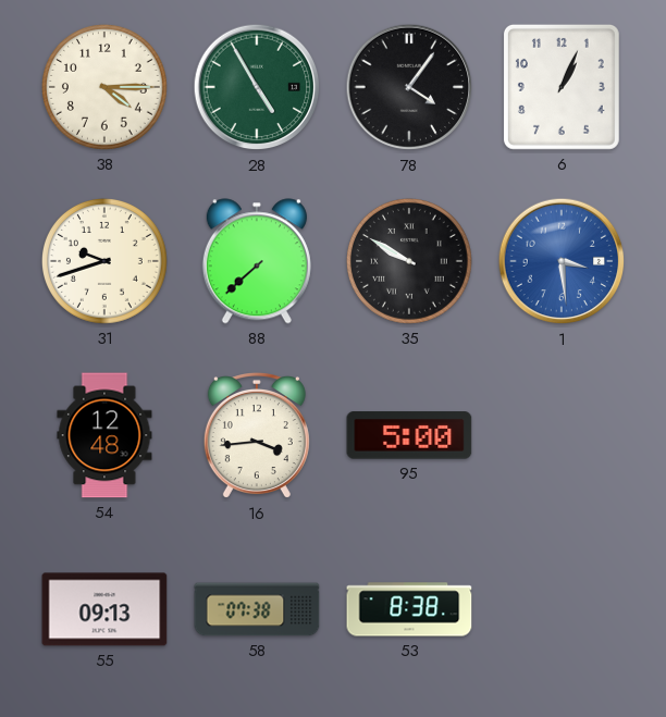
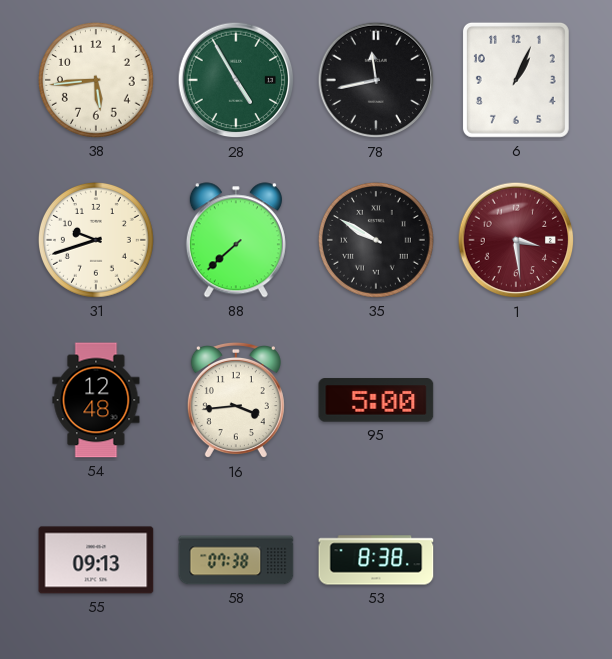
38: 4:15 -> 5:44
78: 4:06 -> 11:43
1 dial: blue -> burgundy
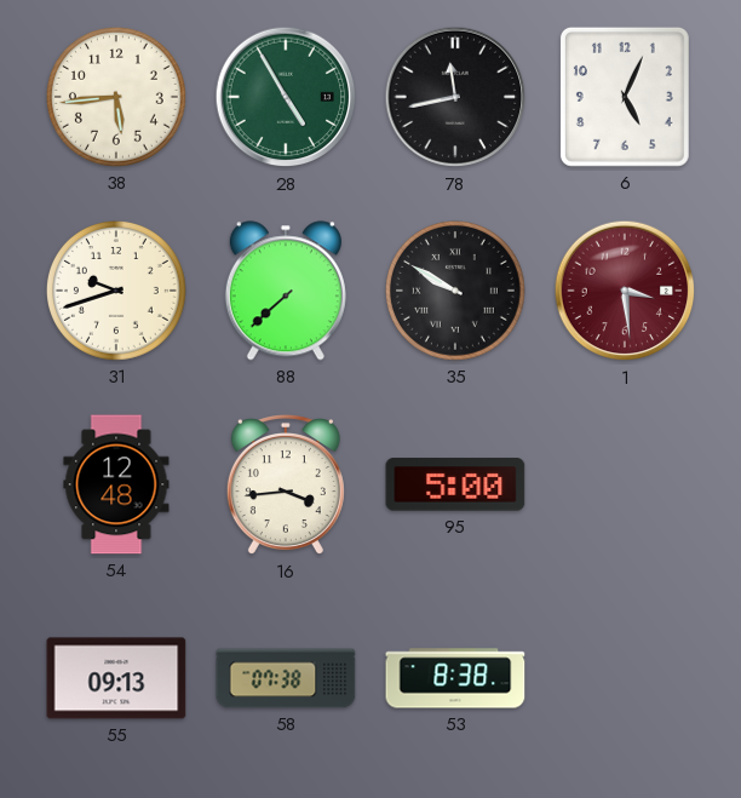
6: 1:04 -> 5:04
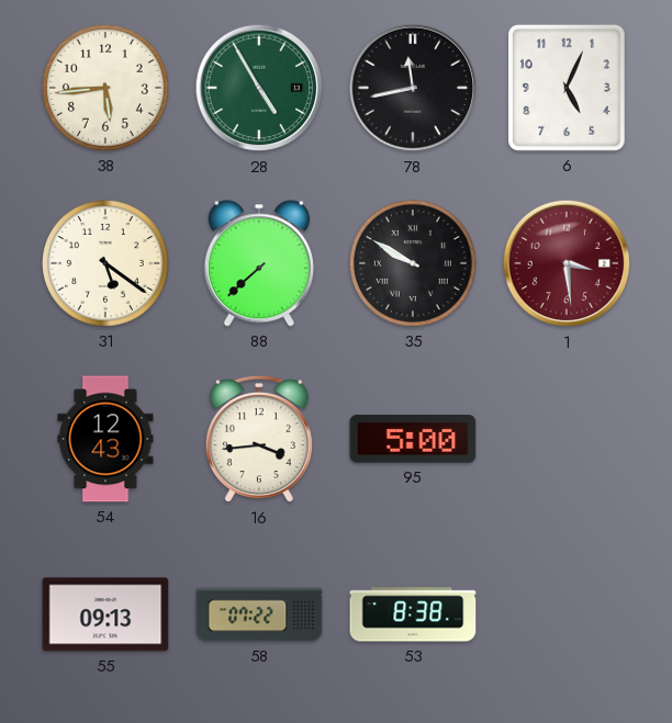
31: 9:42 -> 5:21
54: 12:48 -> 12:43
58: 07:38 -> 07:22
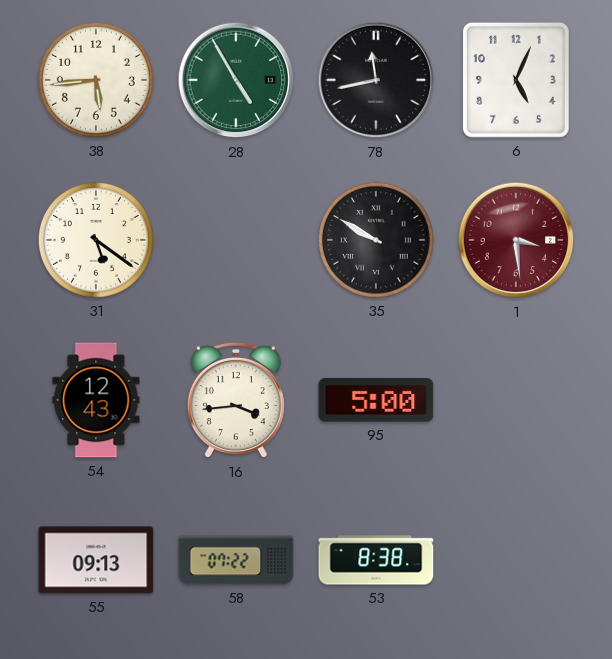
88: 7:38 -> none
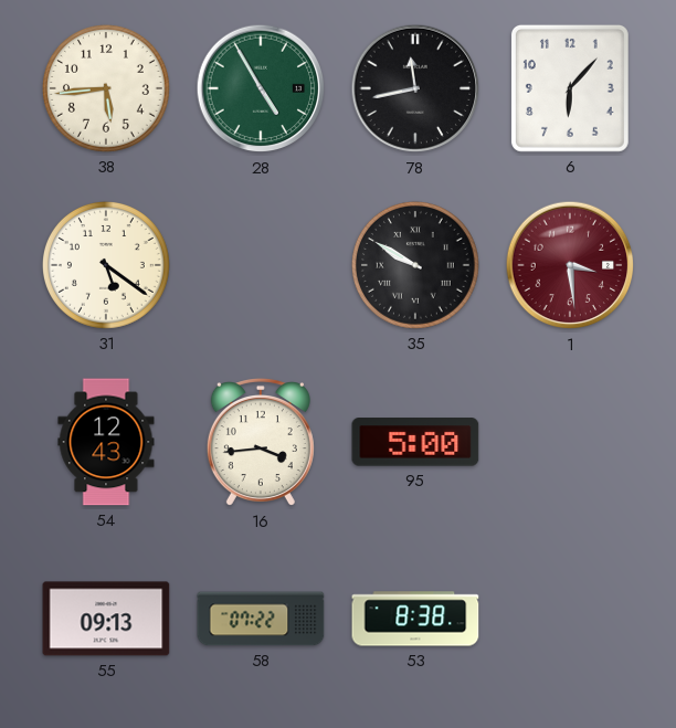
6: 5:04 -> 6:07
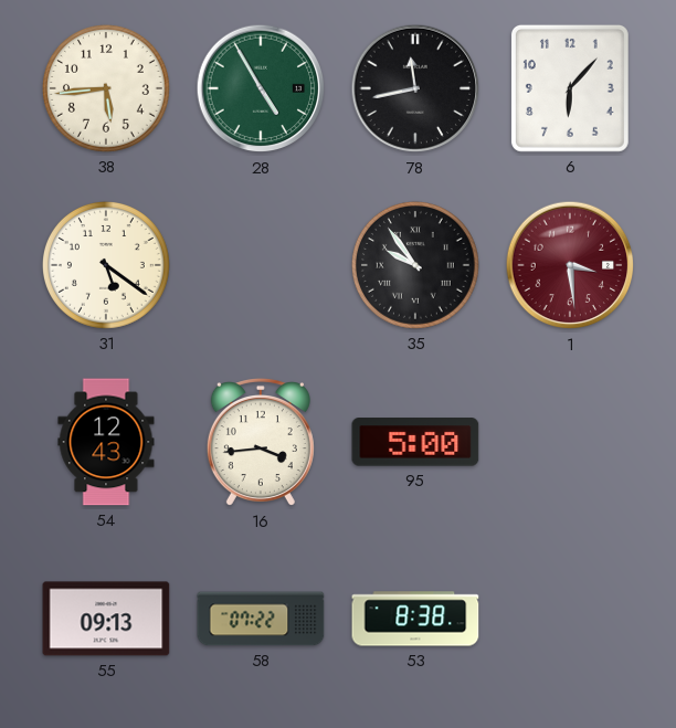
35: 9:50 -> 9:54
